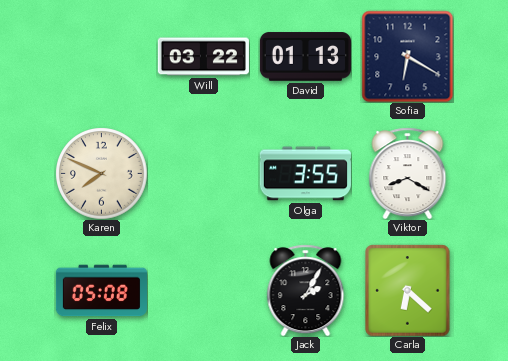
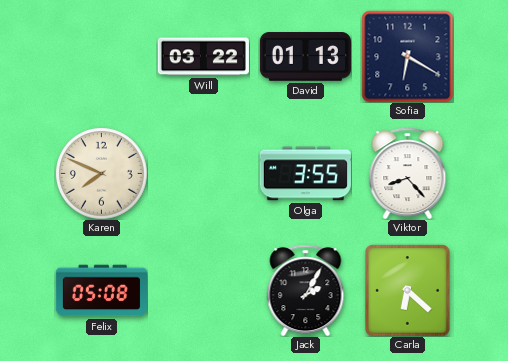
Viktor: 8:20 -> 8:23
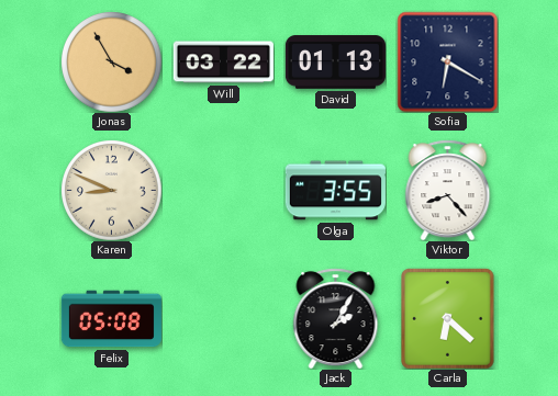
Jonas: none -> 3:55
Karen: 7:49 -> 8:49
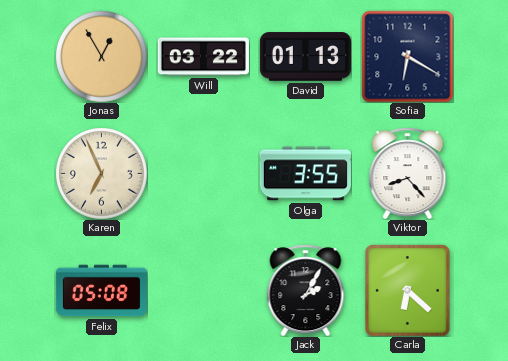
Jonas: 3:55 -> 12:55
Karen: 8:49 -> 6:56
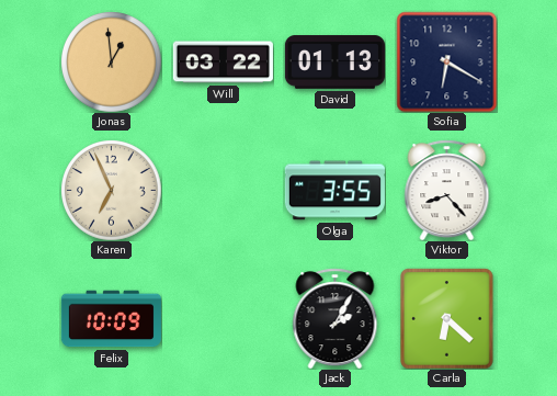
Jonas: 12:55 -> 12:59
Felix: 05:08 -> 10:09
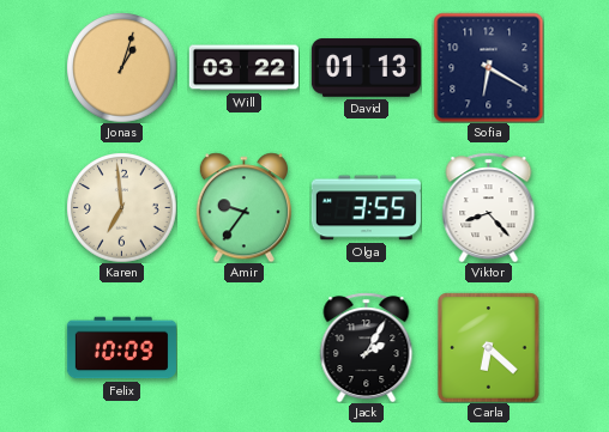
Jonas: 12:59 -> 1:03
Karen: 6:56 -> 6:59
Amir: none -> 9:36
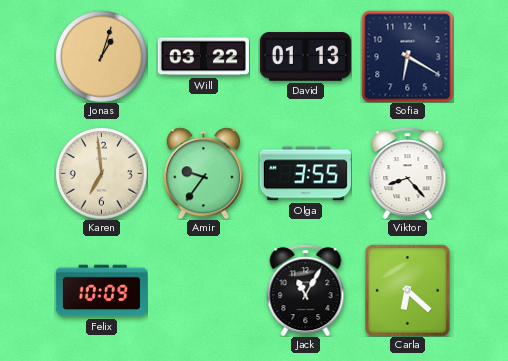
Jack: 2:05 -> 11:05
